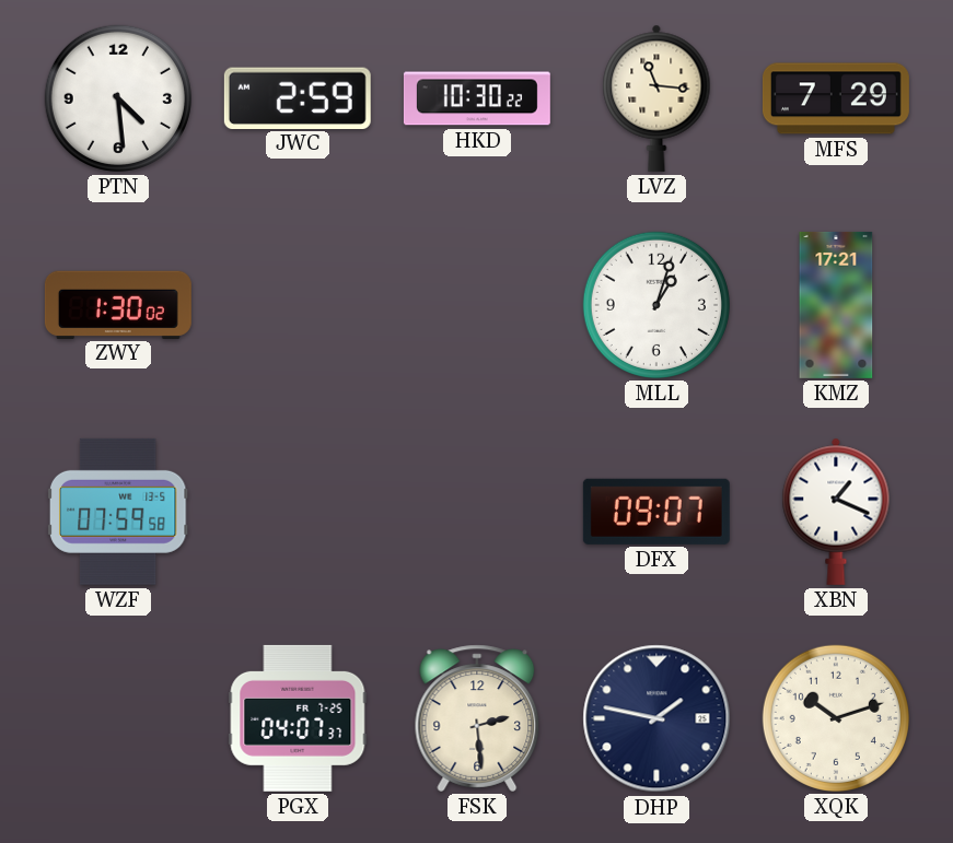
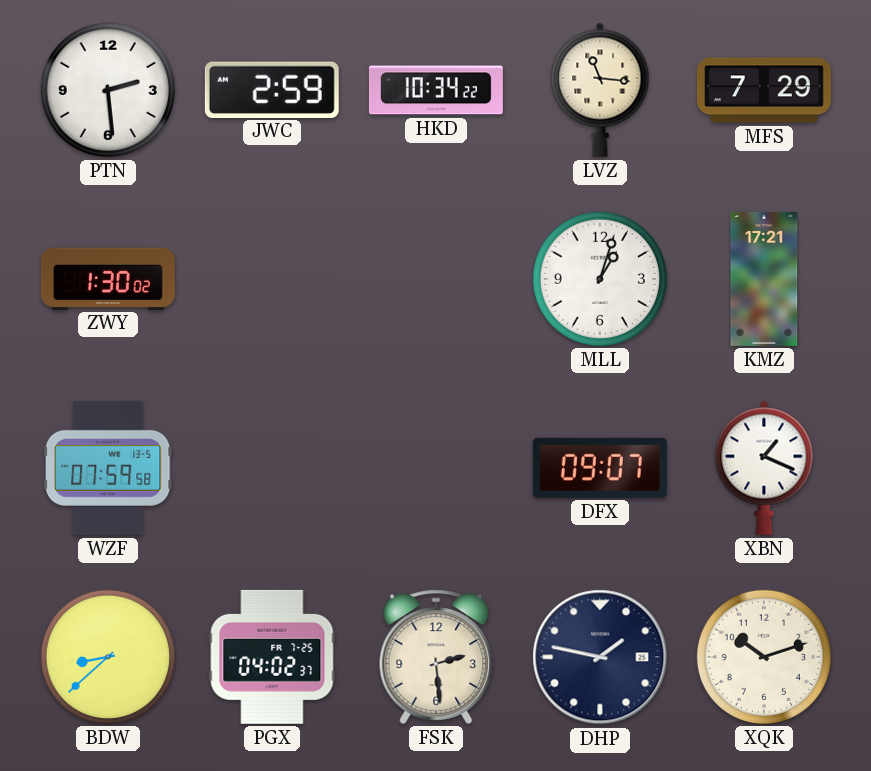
PTN: 4:29 -> 2:29
HKD: 10:30 -> 10:34
BDW: none -> 8:38
PGX: 04:07 -> 04:02
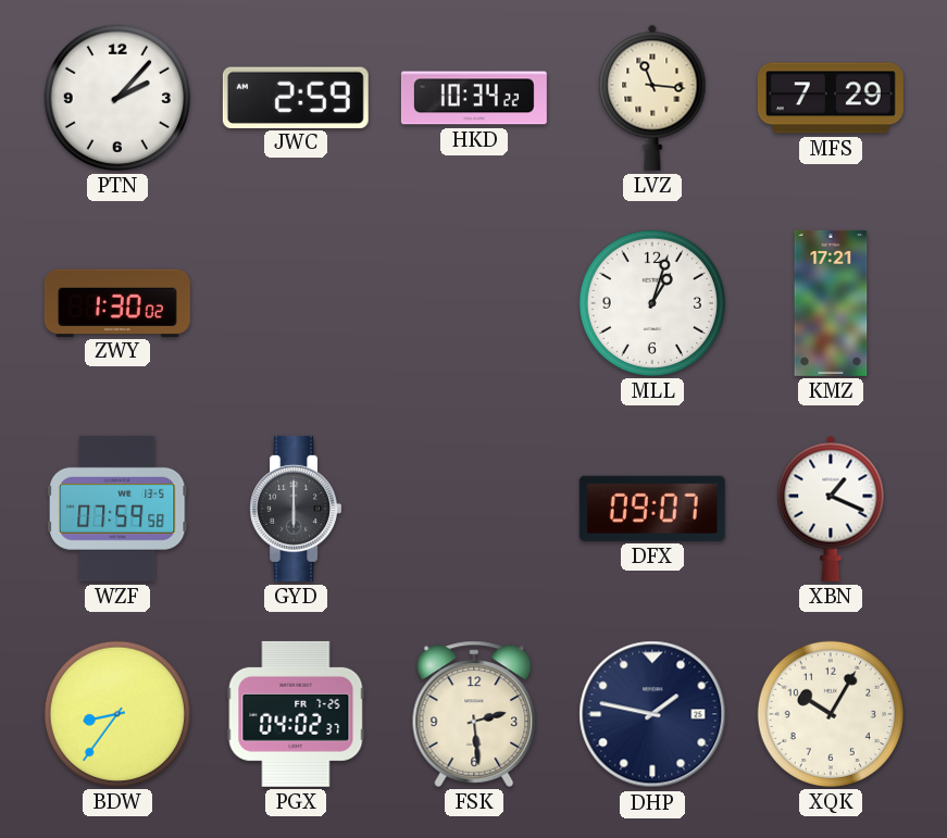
PTN: 2:29 -> 2:07
GYD: none -> 6:00
BDW: 8:38 -> 8:36
XQK: 10:12 -> 10:05
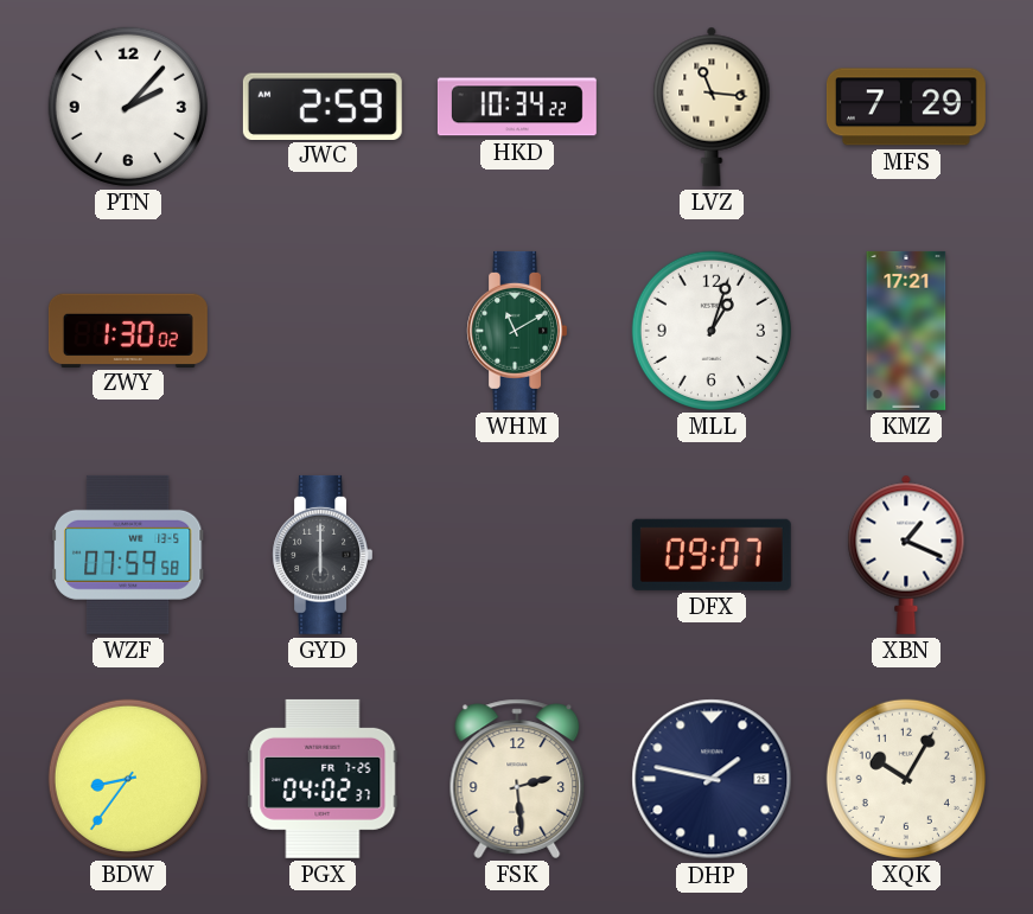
WHM: none -> 11:10
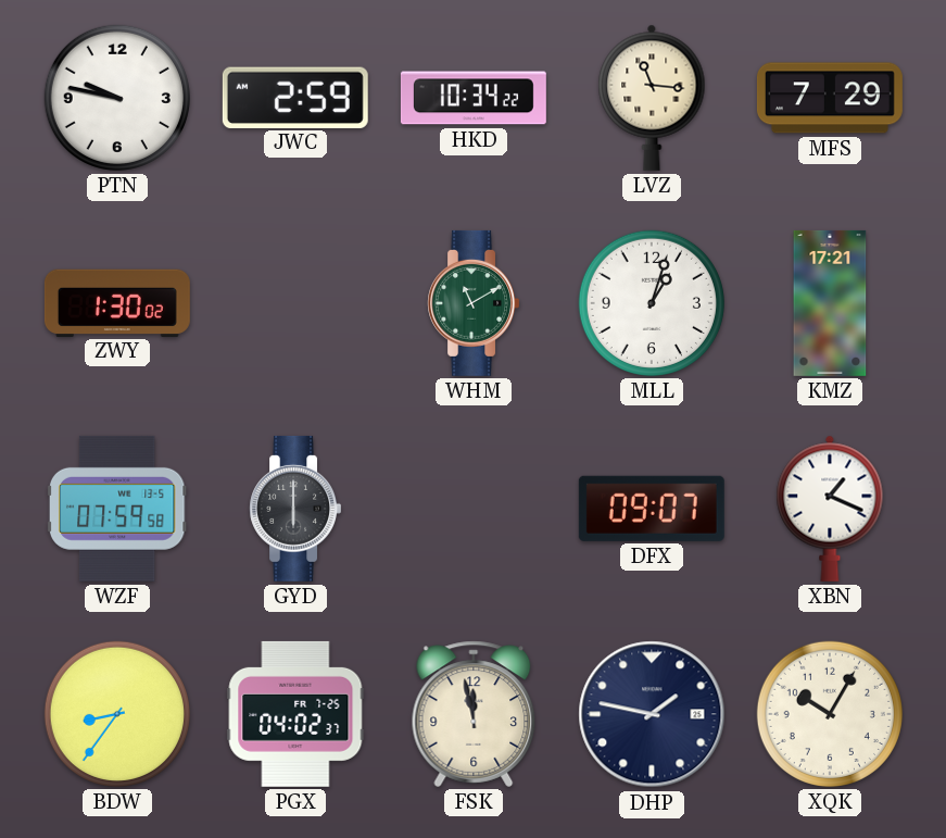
PTN: 2:07 -> 9:47
FSK: 2:29 -> 11:58
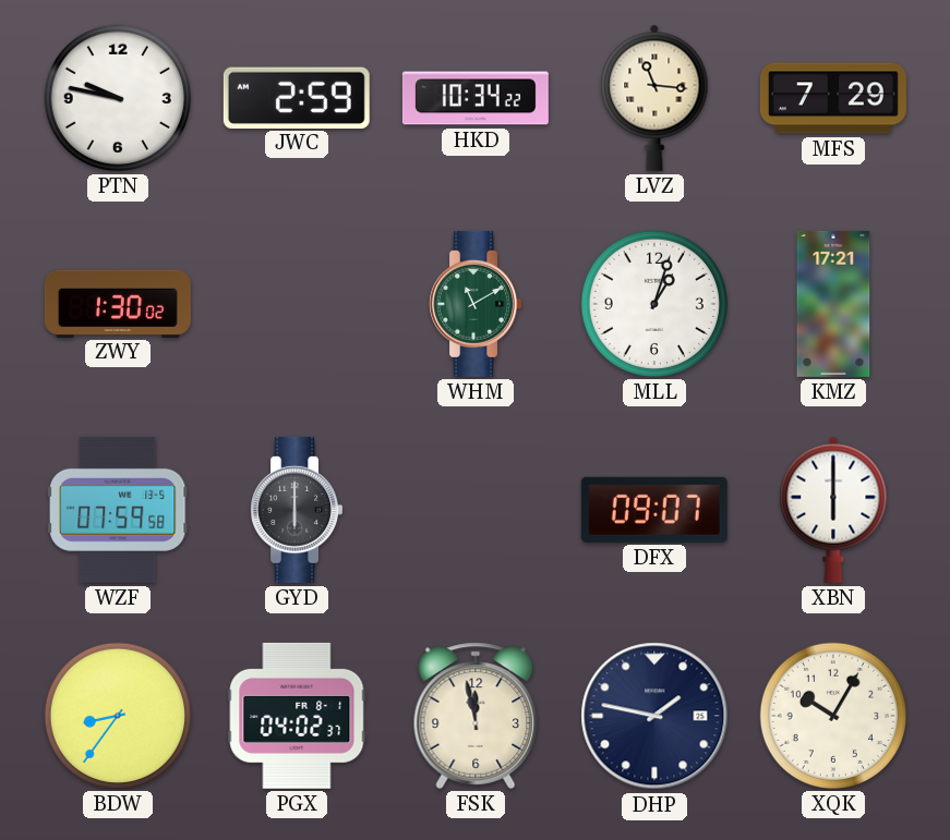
XBN: 1:19 -> 6:00
PGX date: FR 7-25 -> FR 8-1
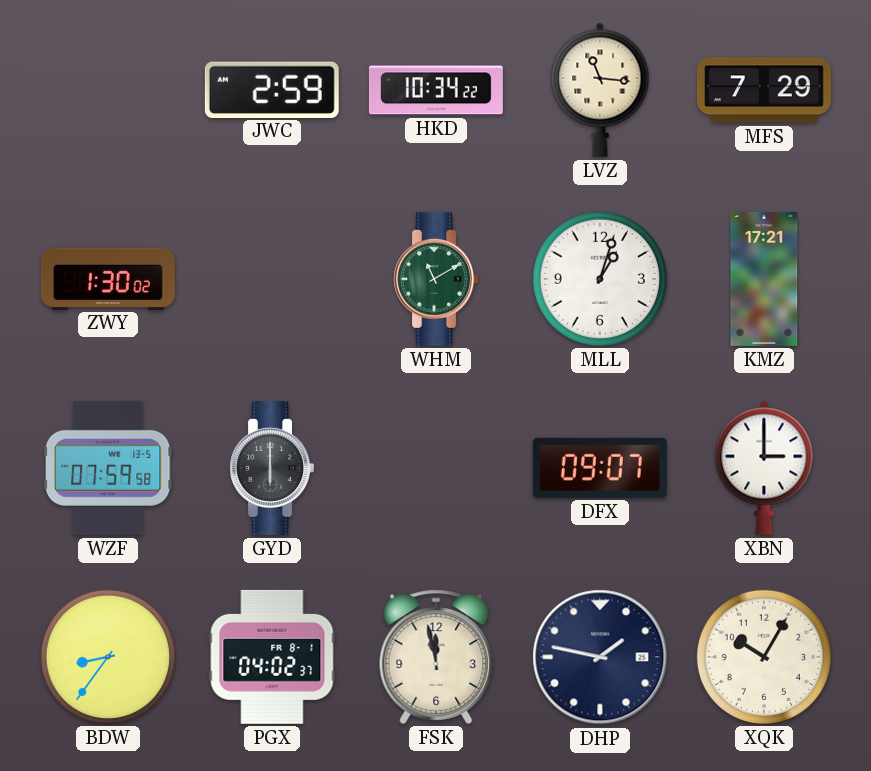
PTN: 9:47 -> none
XBN: 6:00 -> 3:00
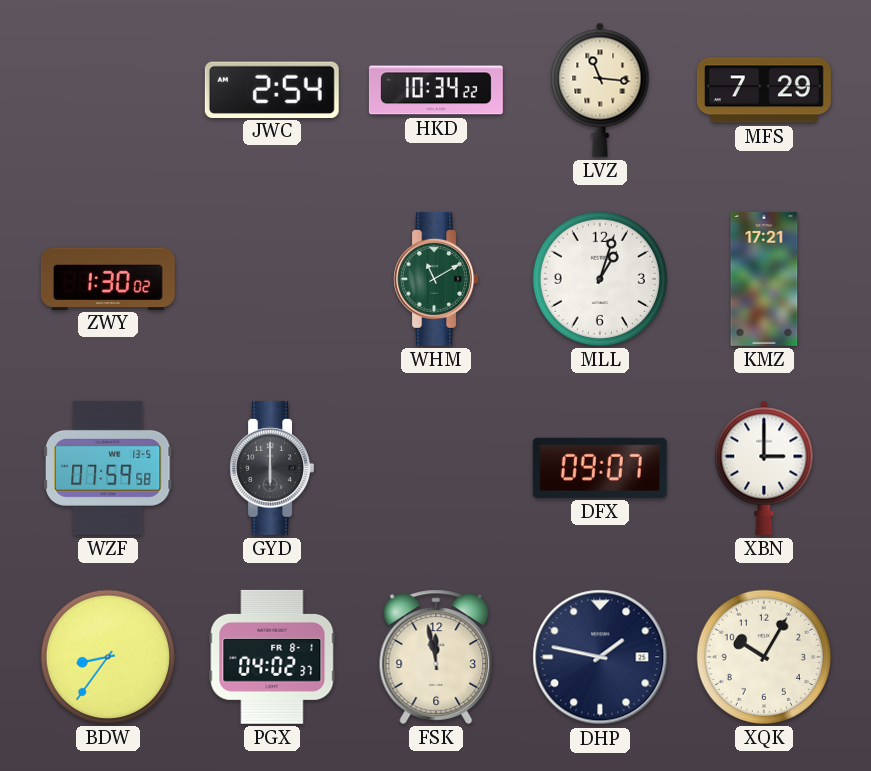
JWC: 2:59 -> 2:54
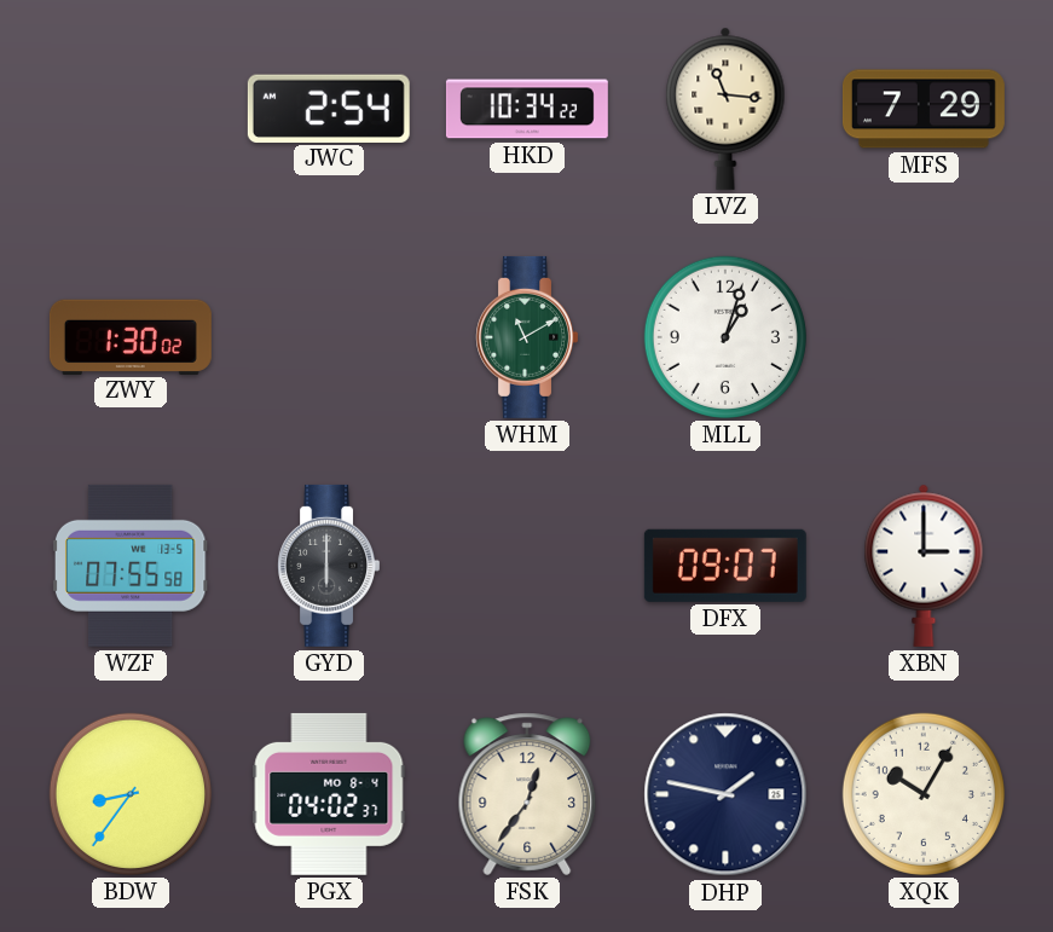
KMZ: 17:21 -> none
WZF: 07:59 -> 07:55
PGX date: FR 8-1 -> MO 8-4
FSK: 11:58 -> 12:36
